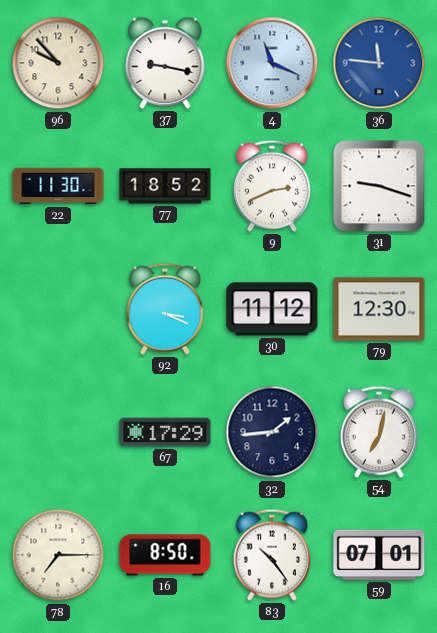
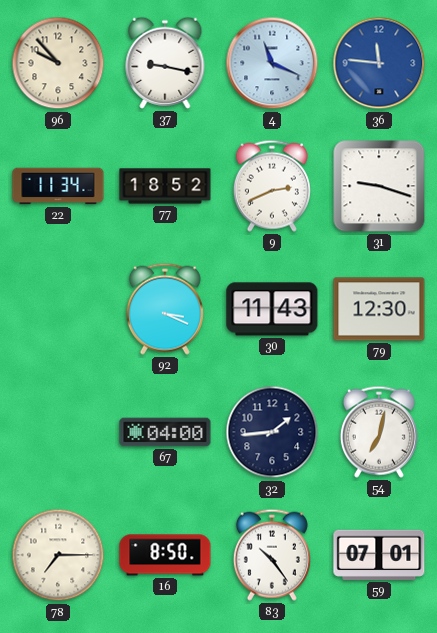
22: 11:30 -> 11:34
30: 11:12 -> 11:43
67: 17:29 -> 04:00
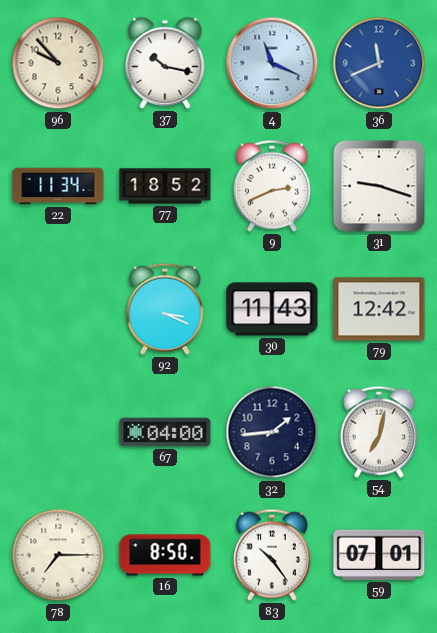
37: 9:17 -> 10:17
36: 11:46 -> 11:41
79: 12:30 -> 12:42
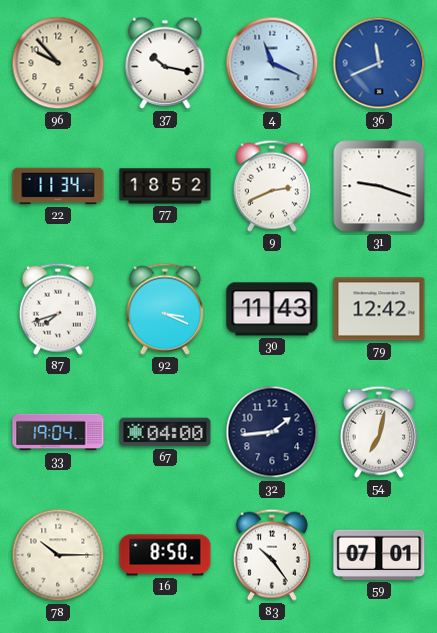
87: none -> 7:42
33: none -> 19:04
78: 7:15 -> 10:15
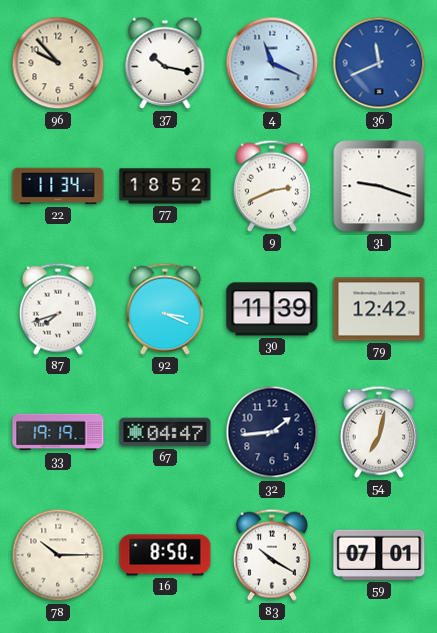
30: 11:43 -> 11:39
33: 19:04 -> 19:19
67: 04:00 -> 04:47
83: 10:24 -> 10:20
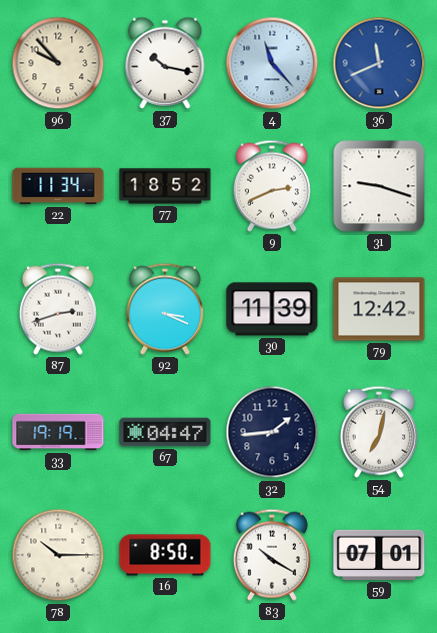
4: 11:19 -> 11:23
87: 7:42 -> 2:42
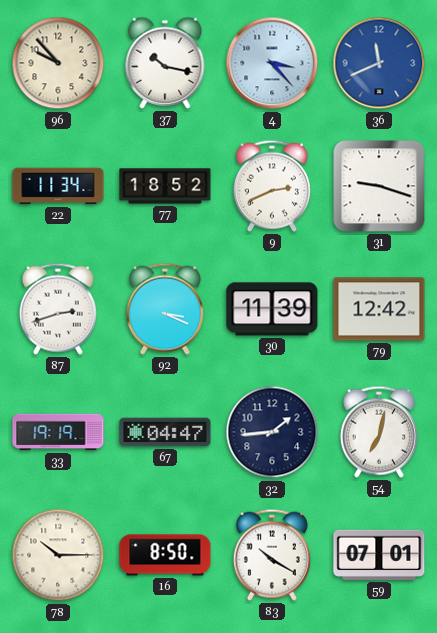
4: 11:23 -> 3:23
